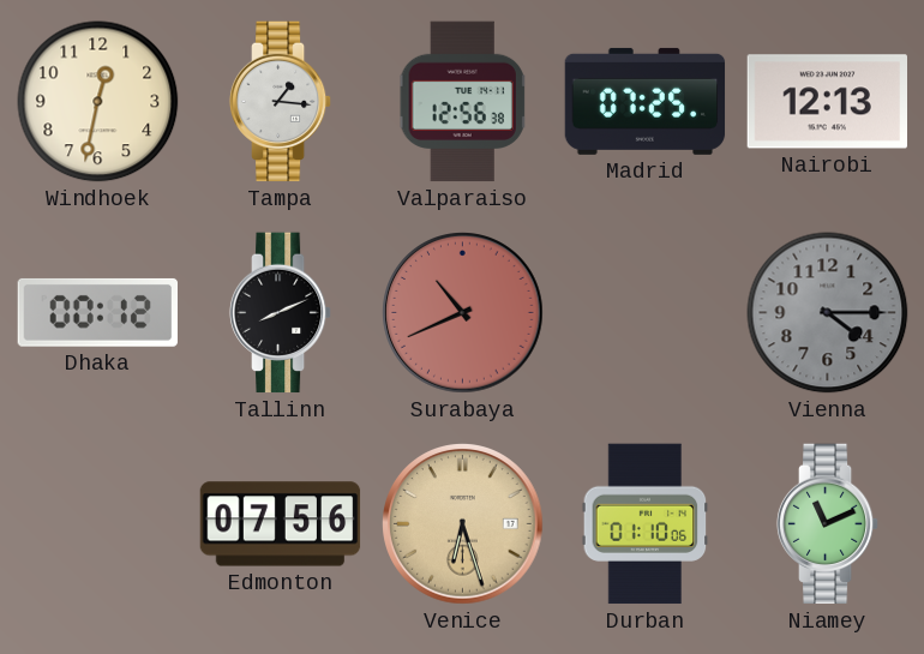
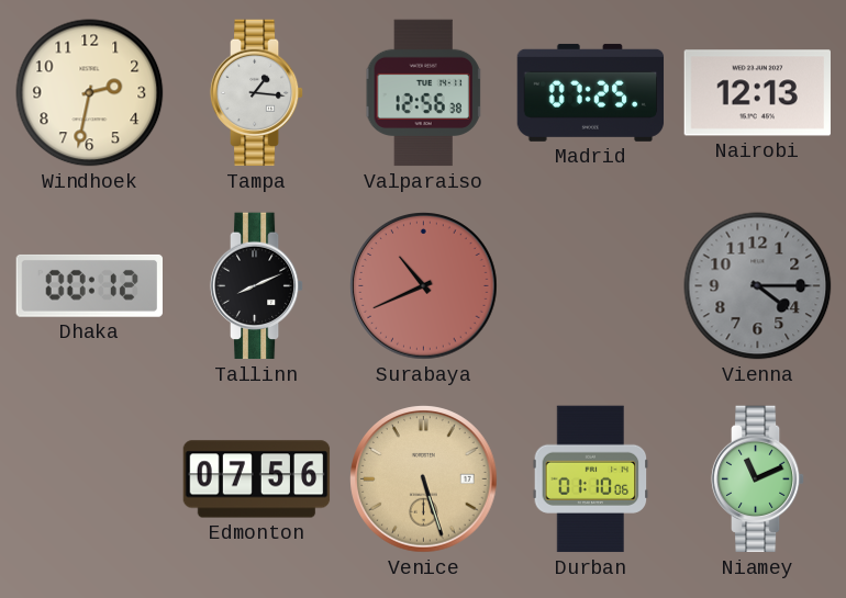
Windhoek: 12:32 -> 2:32
Venice: 6:27 -> 5:27
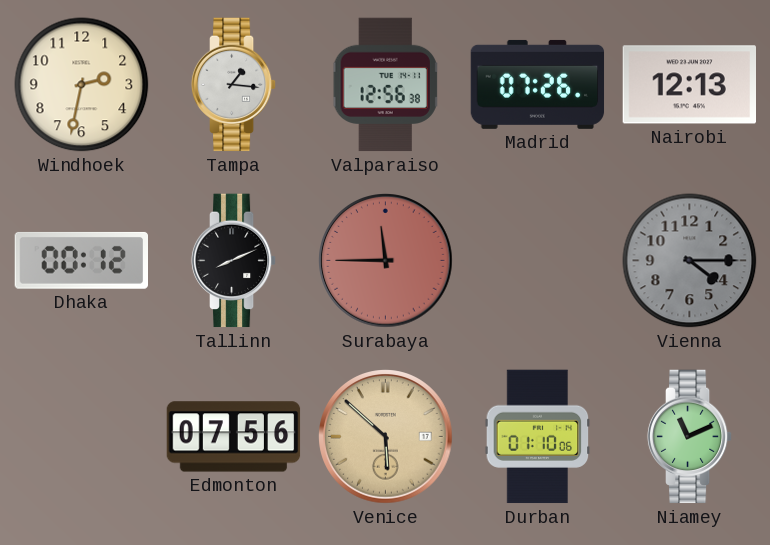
Madrid: 07:25 -> 07:26
Surabaya: 10:41 -> 11:45
Venice: 5:27 -> 5:52
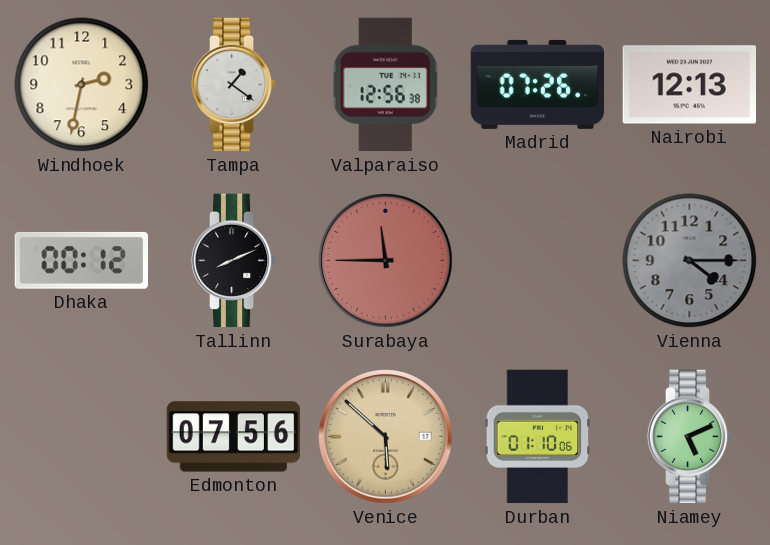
Tampa: 1:16 -> 1:21
Niamey: 11:11 -> 5:11
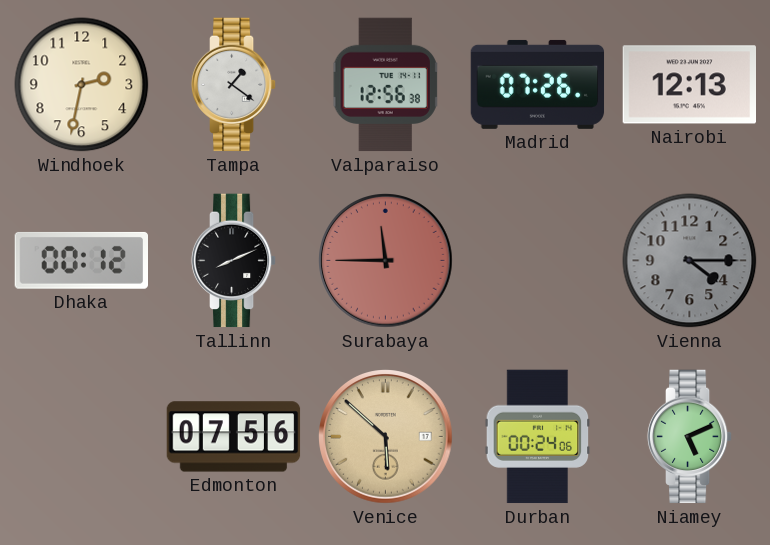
Durban: 01:10 -> 00:24
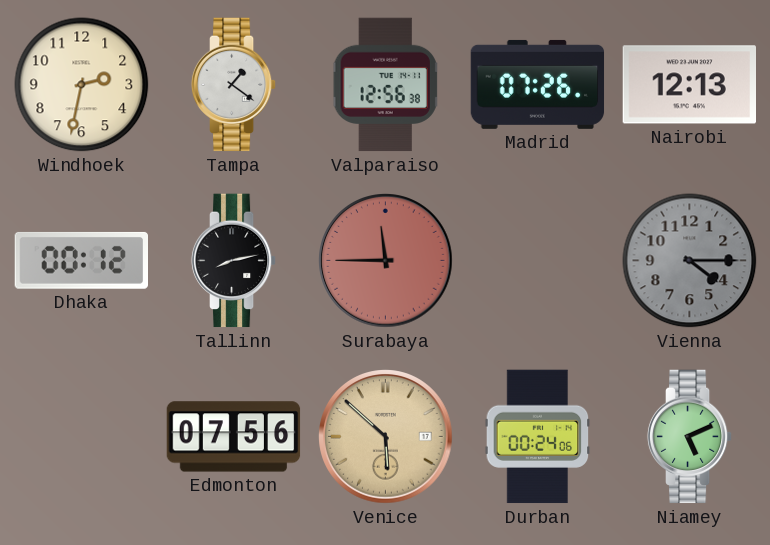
Tallinn: 8:11 -> 8:13
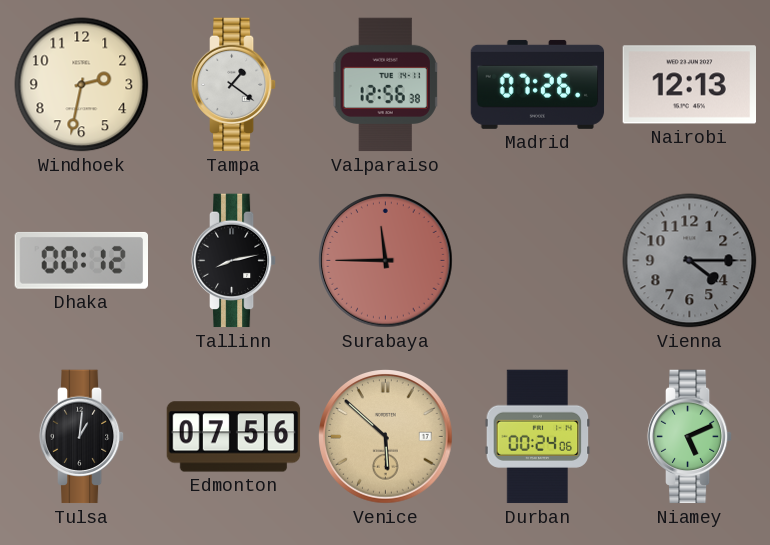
Tulsa: none -> 1:01
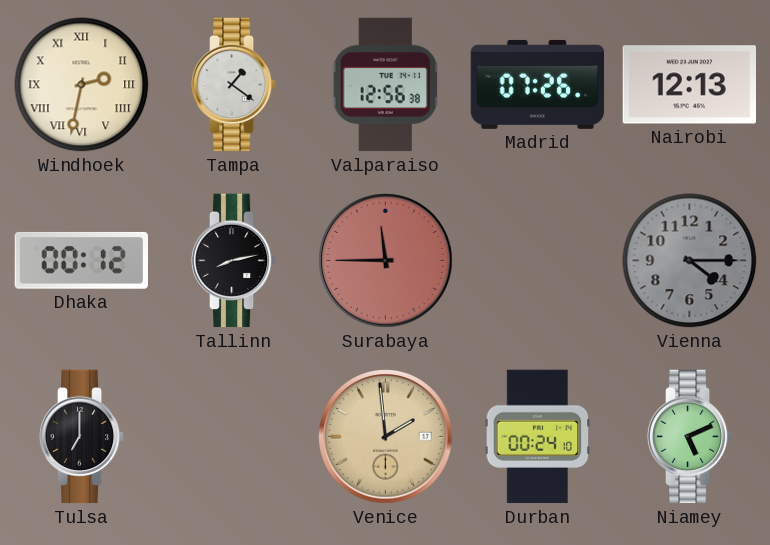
Windhoek numerals: Arabic -> Roman
Tulsa: 1:01 -> 7:00
Edmonton: 07:56 -> none
Venice: 5:52 -> 1:59
Durban: 00:24:06 -> 00:24:10
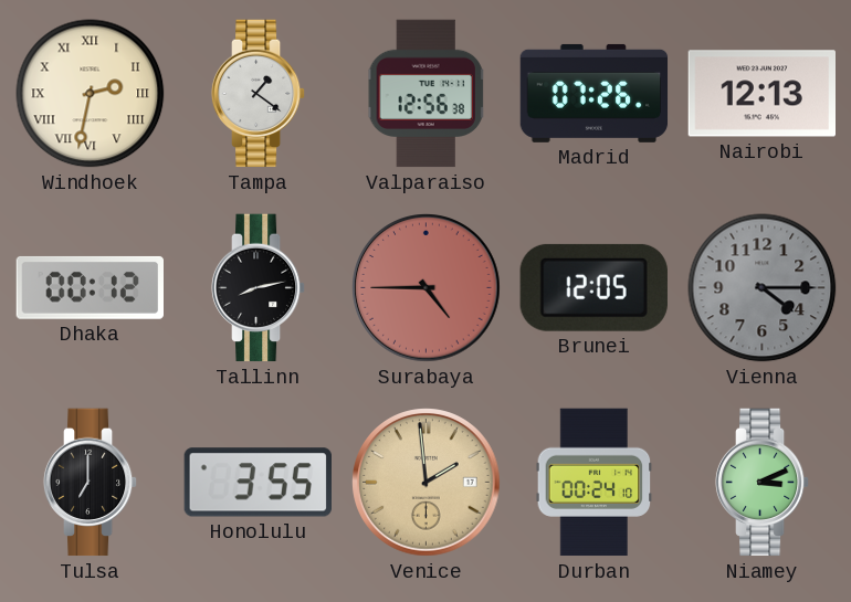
Surabaya: 11:45 -> 4:45
Brunei: none -> 12:05
Honolulu: none -> 3:55
Niamey: 5:11 -> 3:11
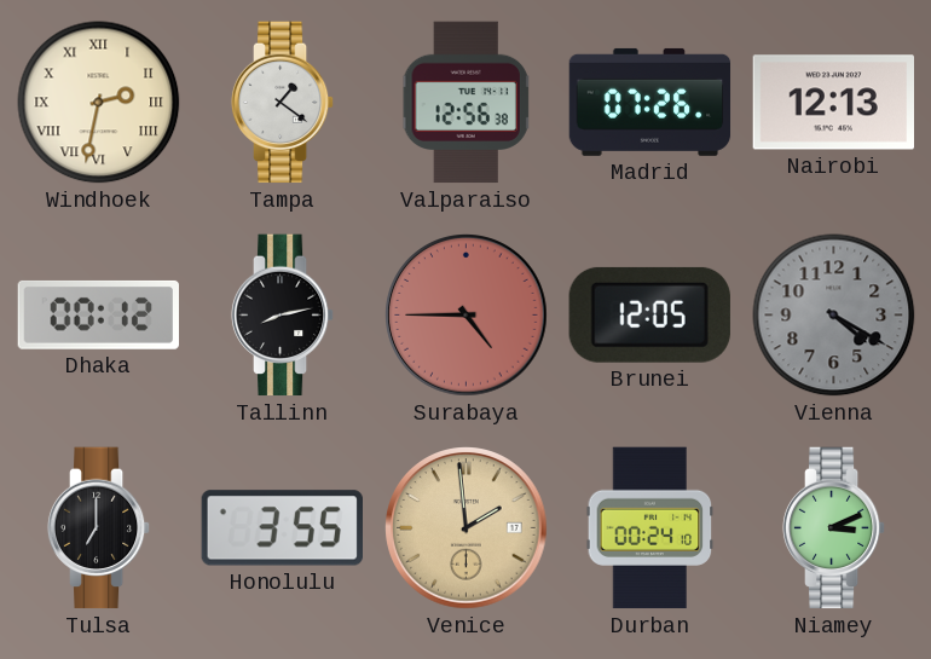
Vienna: 4:15 -> 4:20
